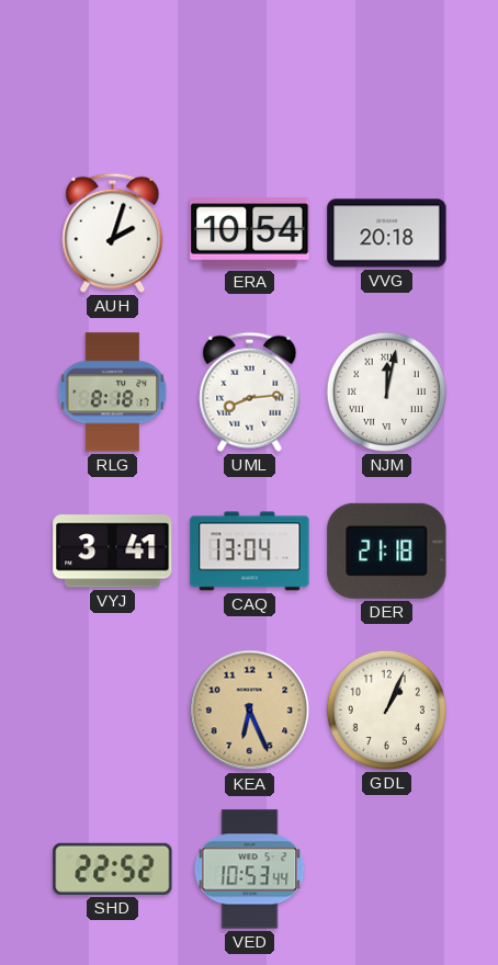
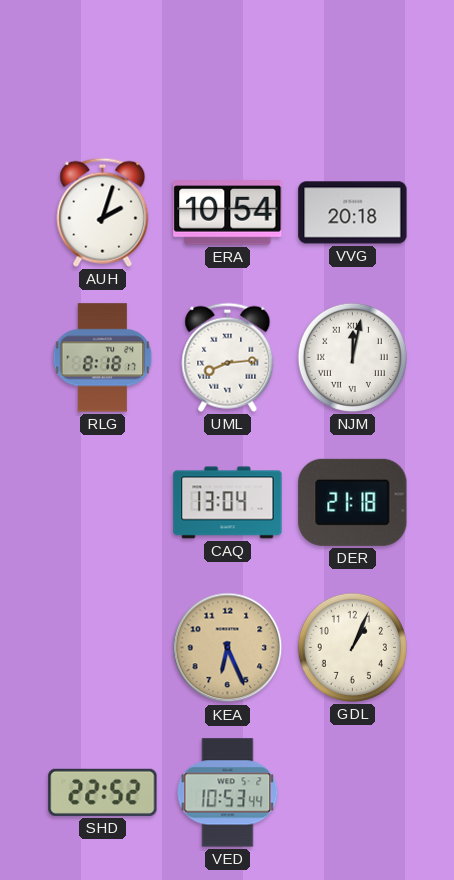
VYJ: 3:41 -> none
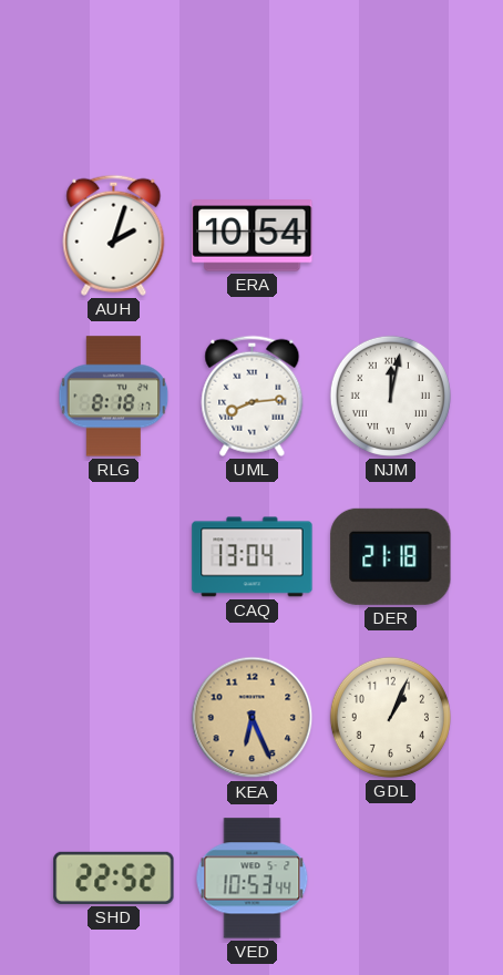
VVG: 20:18 -> none
